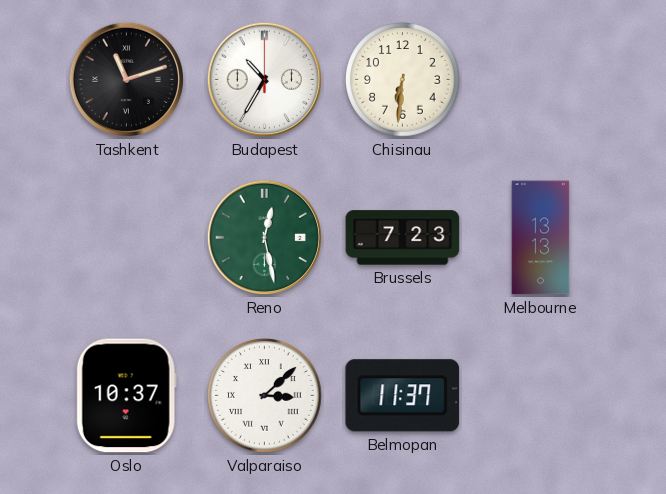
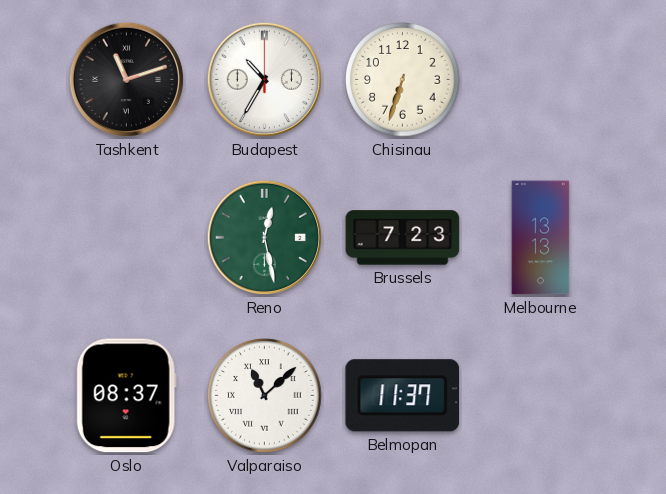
Chisinau: 6:31 -> 6:33
Oslo: 10:37 -> 08:37
Valparaiso: 3:08 -> 11:08
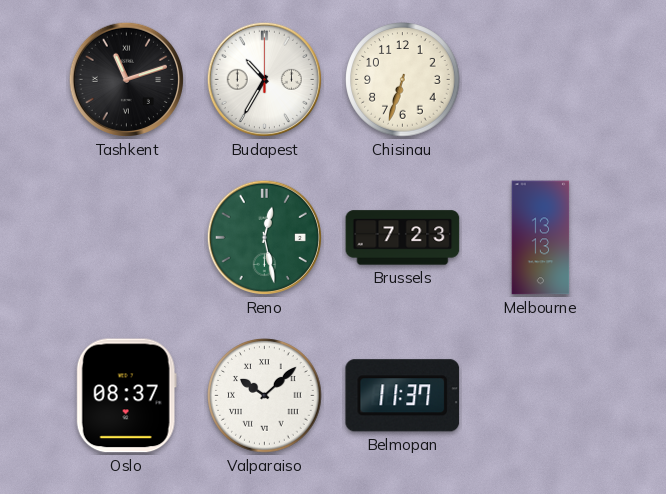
Valparaiso: 11:08 -> 10:08
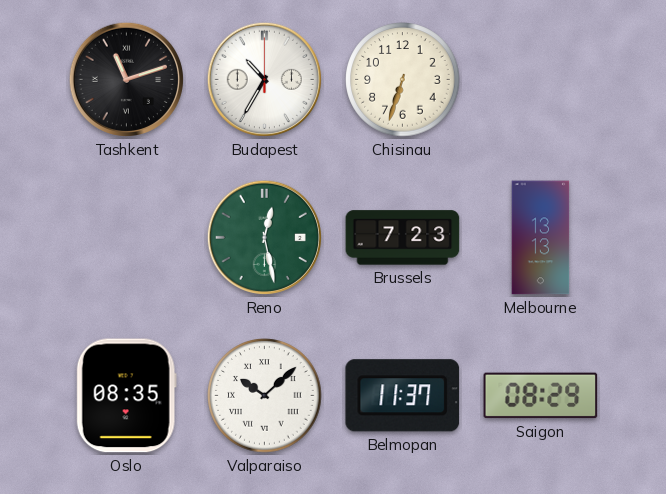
Oslo: 08:37 -> 08:35
Saigon: none -> 08:29
